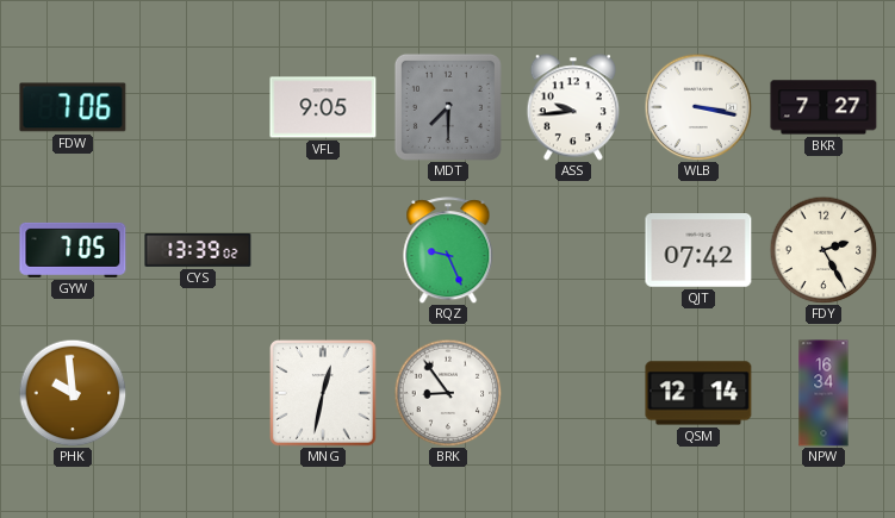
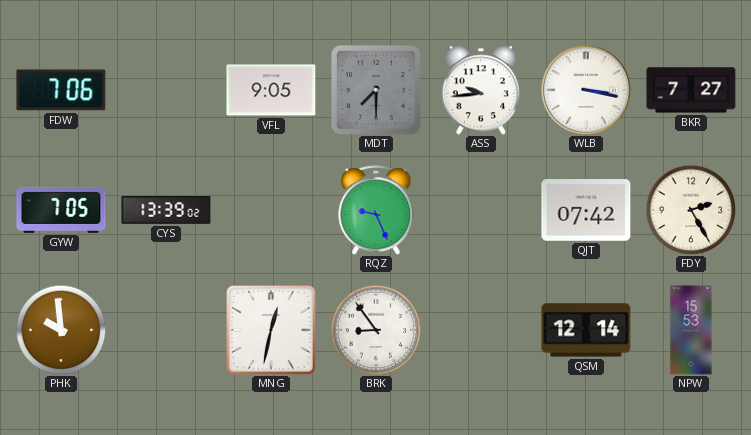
NPW: 16:34 -> 15:53
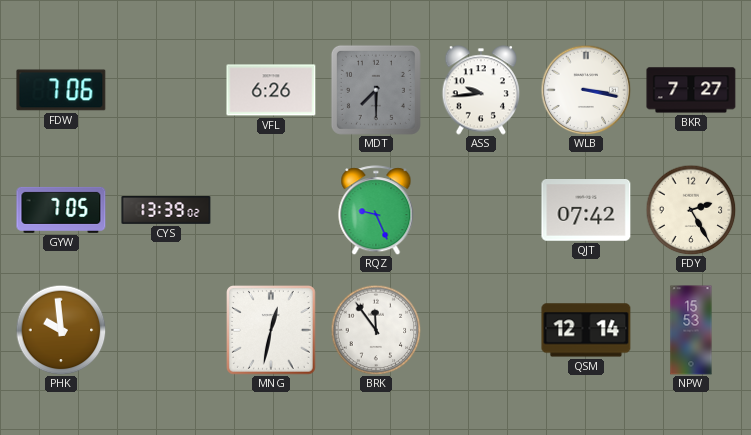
VFL: 9:05 -> 6:26
BRK: 8:54 -> 11:54
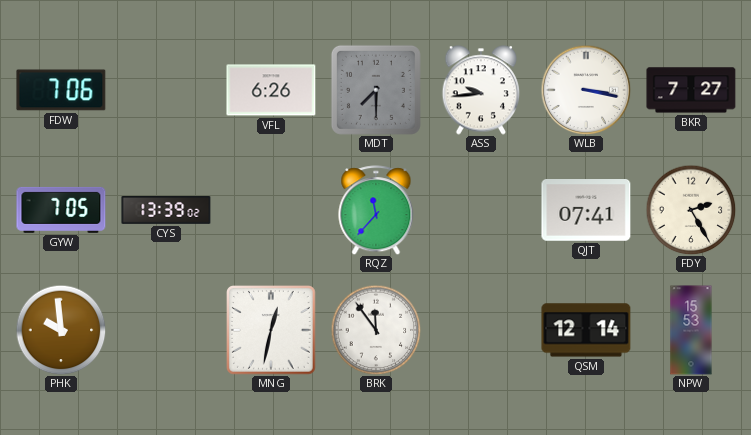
RQZ: 9:26 -> 11:37
QJT: 07:42 -> 07:41
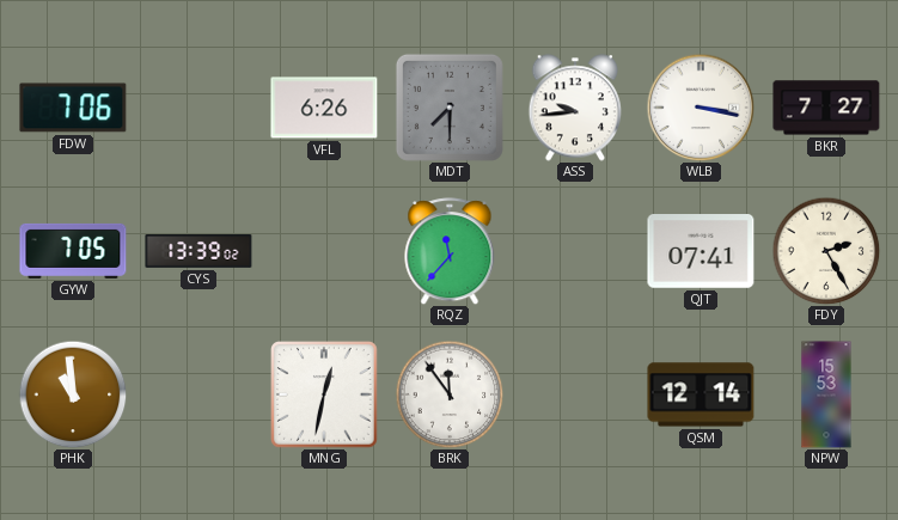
PHK: 9:59 -> 10:59
